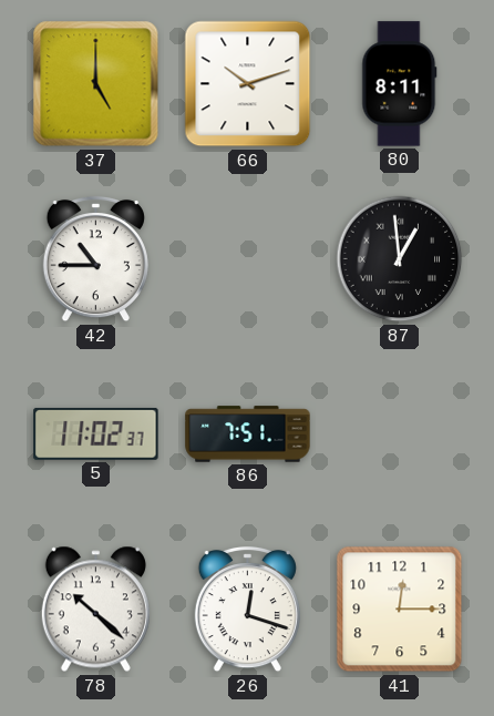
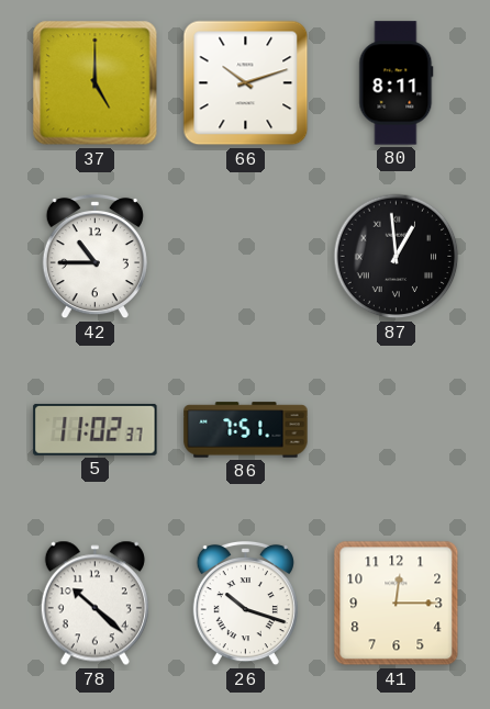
26: 12:18 -> 10:18
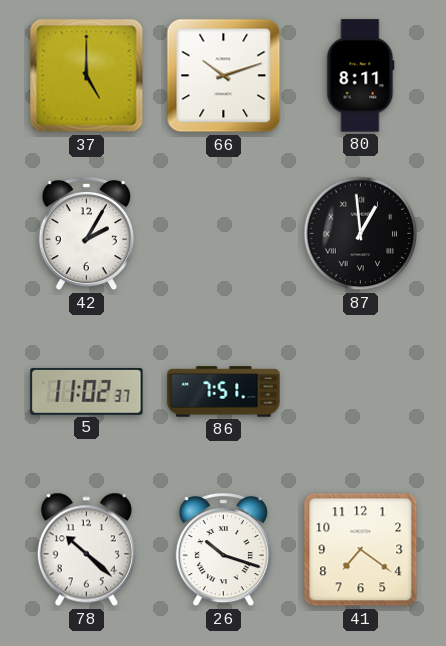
42: 10:45 -> 2:05
41: 12:15 -> 7:21
